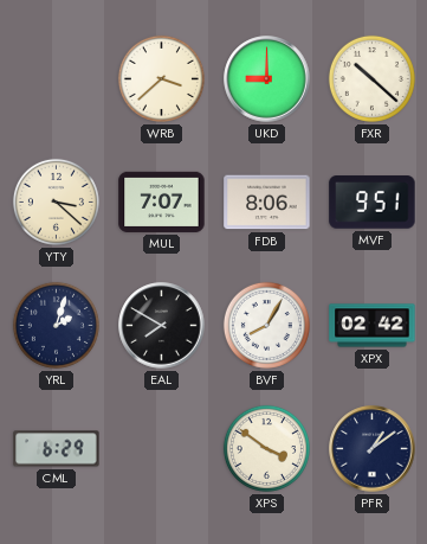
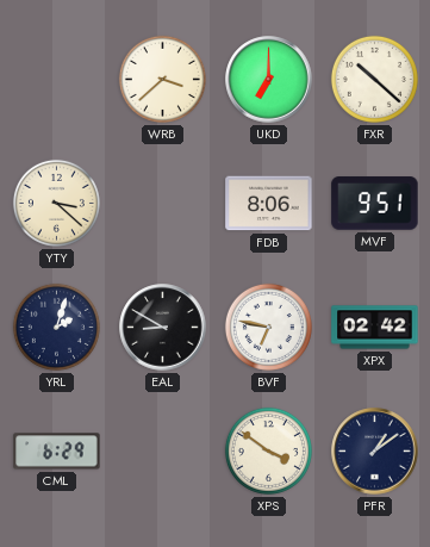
UKD: 9:00 -> 7:00
MUL: 7:07 -> none
EAL: 7:50 -> 8:50
BVF: 8:05 -> 6:47
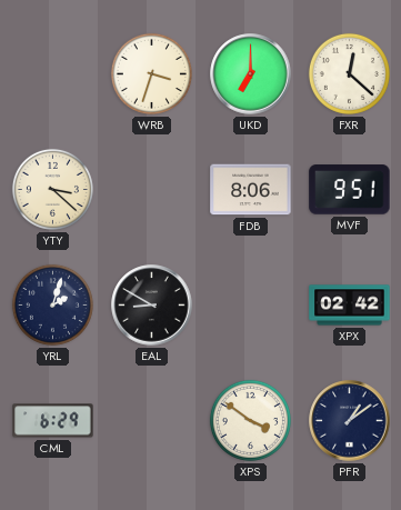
WRB: 3:38 -> 3:33
FXR: 10:22 -> 12:22
BVF: 6:47 -> none
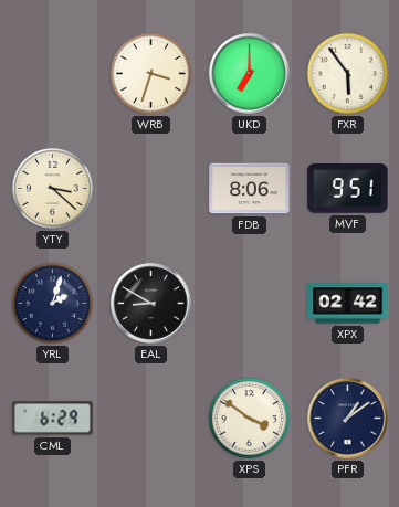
FXR: 12:22 -> 5:54
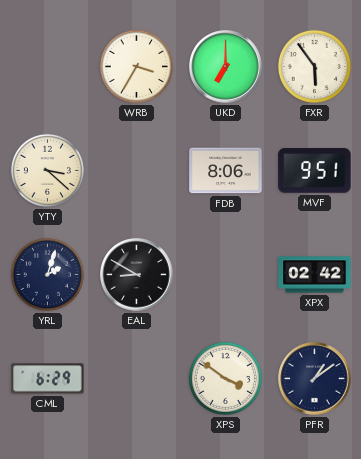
WRB: 3:33 -> 3:35
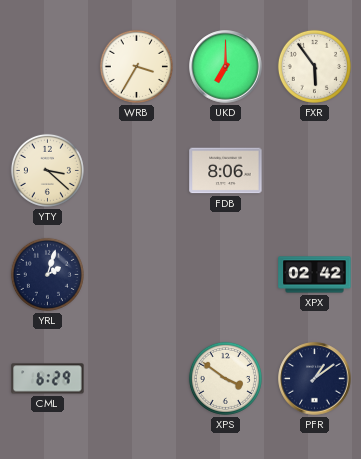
MVF: 9:51 -> none
EAL: 8:50 -> none
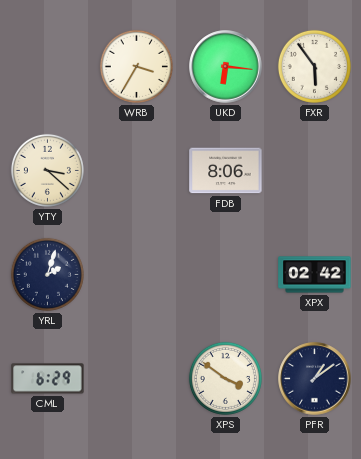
UKD: 7:00 -> 6:16
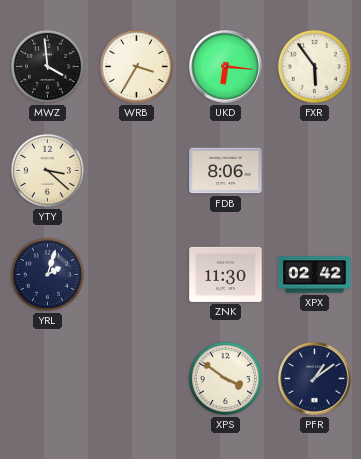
MWZ: none -> 3:59
ZNK: none -> 11:30
CML: 6:29 -> none
